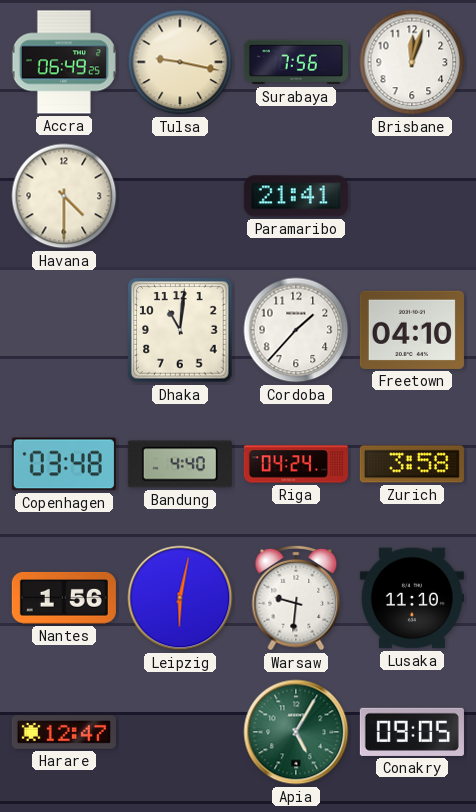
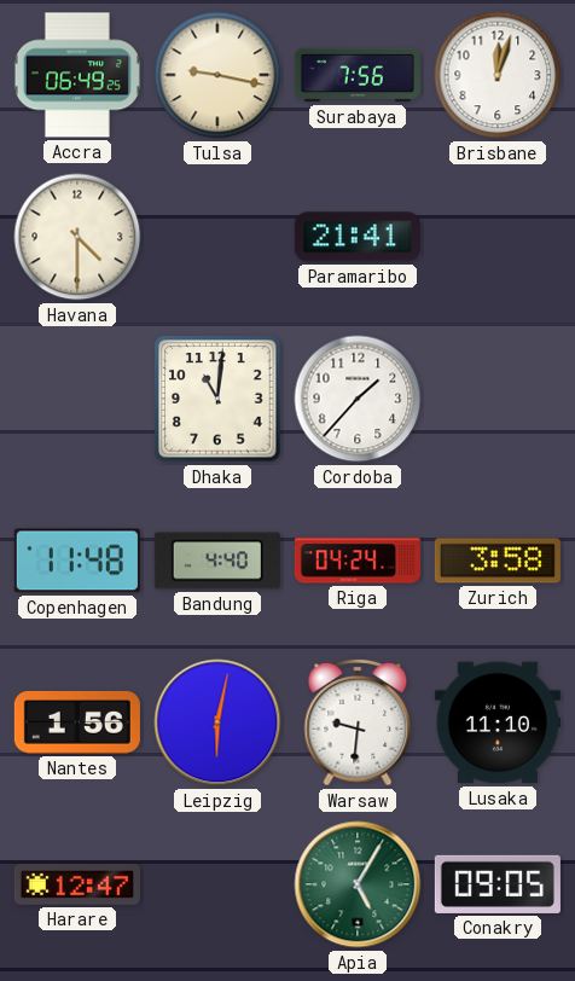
Freetown: 04:10 -> none
Copenhagen: 03:48 -> 11:48
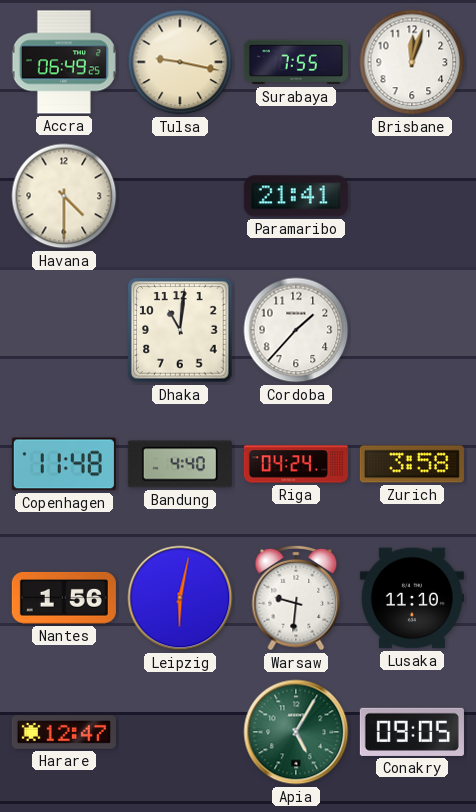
Surabaya: 7:56 -> 7:55
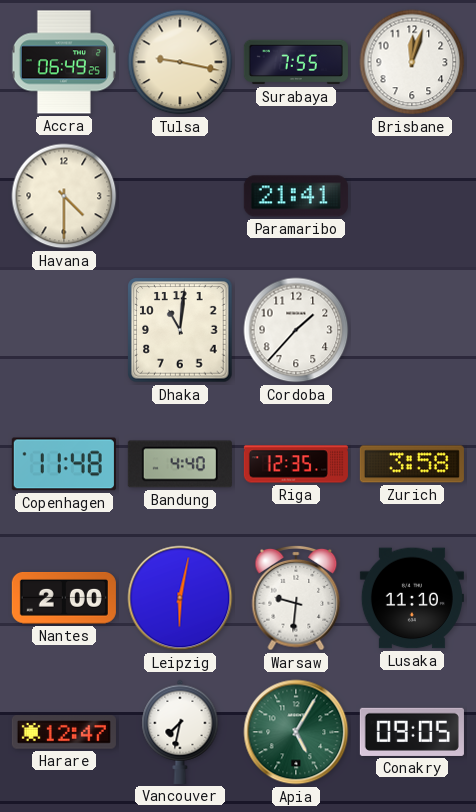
Riga: 04:24 -> 12:35
Nantes: 1:56 -> 2:00
Vancouver: none -> 7:32
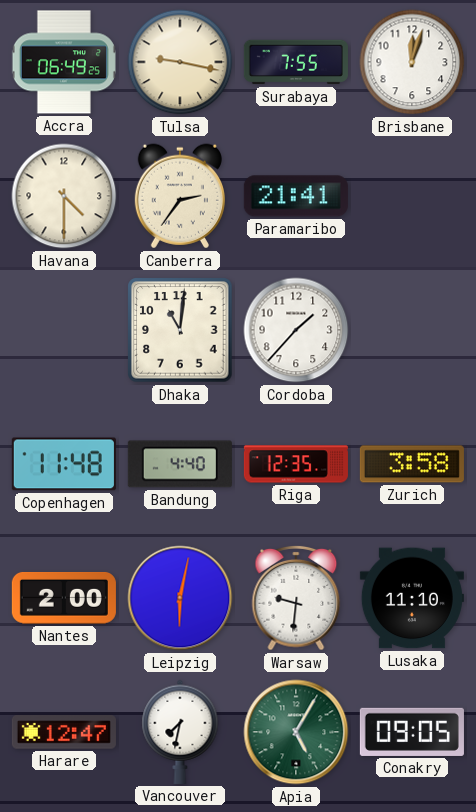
Canberra: none -> 2:36
